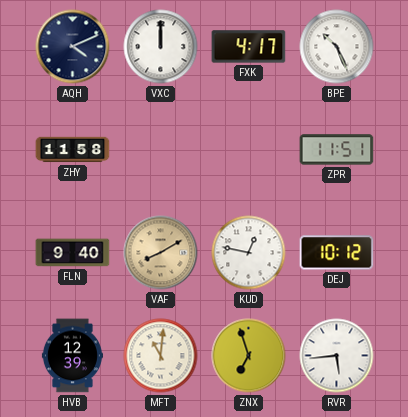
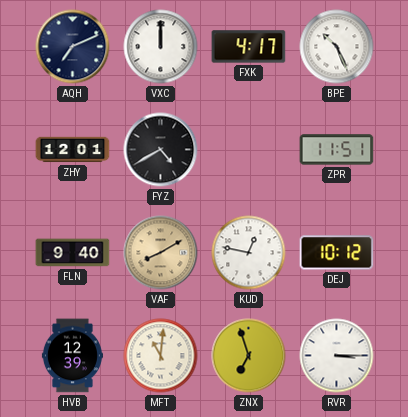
AQH: 4:11 -> 7:11
ZHY: 11:58 -> 12:01
FYZ: none -> 4:40
RVR: 5:44 -> 3:15
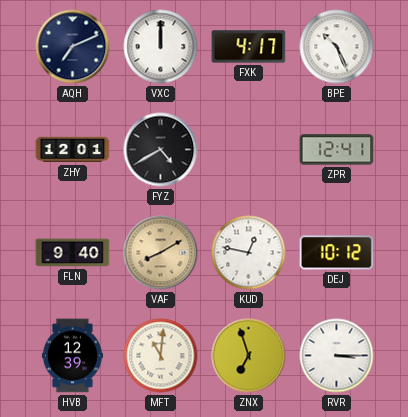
ZPR: 11:51 -> 12:41
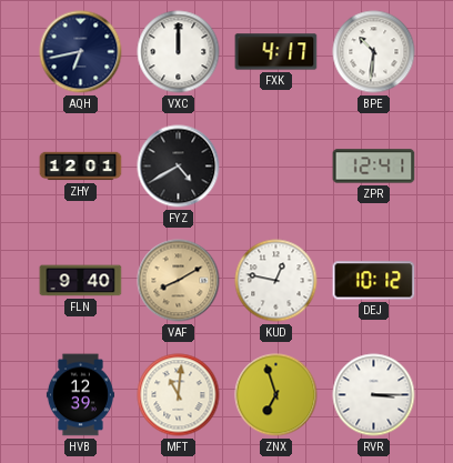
AQH: 7:11 -> 6:43
BPE: 10:26 -> 10:31
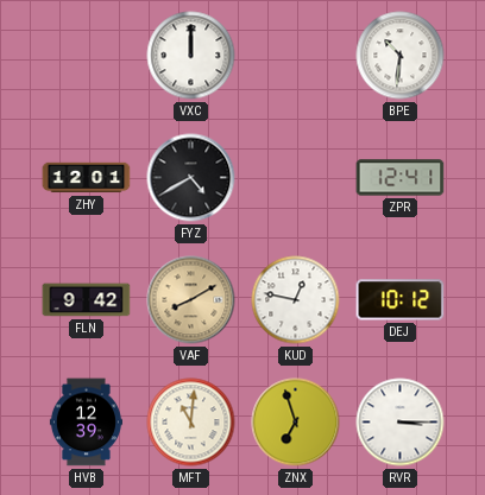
AQH: 6:43 -> none
FXK: 4:17 -> none
FLN: 9:40 -> 9:42
